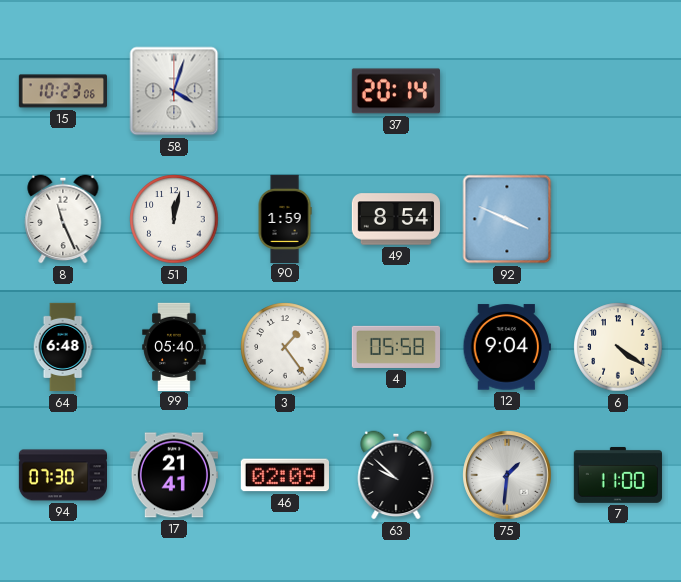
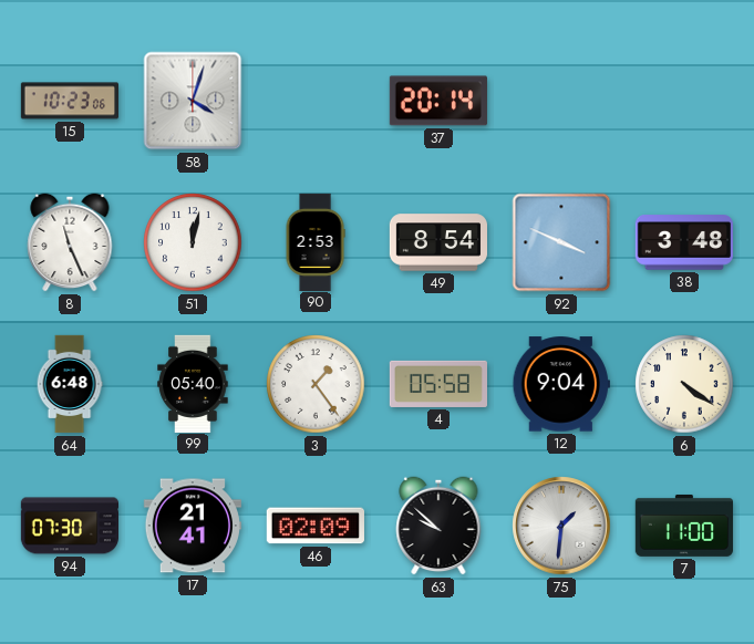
90: 1:59 -> 2:53
38: none -> 3:48
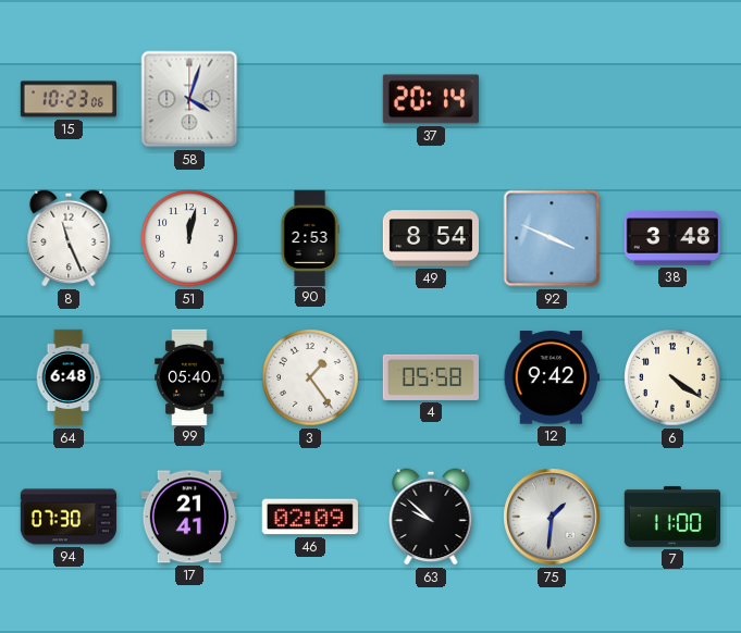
12: 9:04 -> 9:42
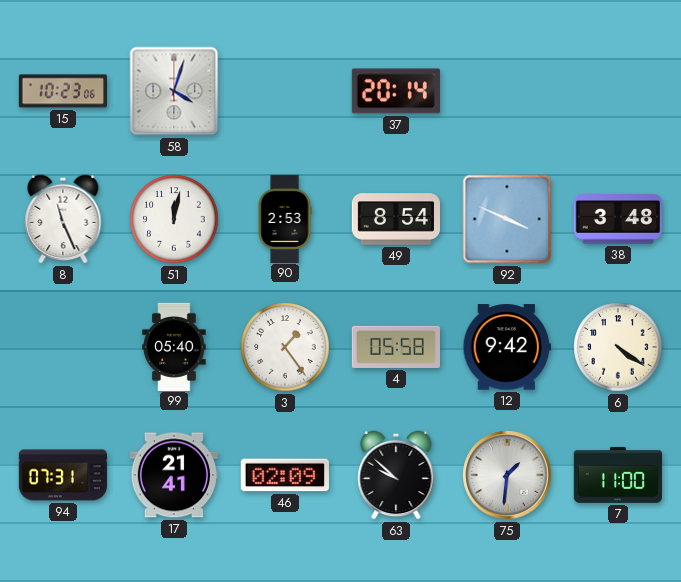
64: 6:48 -> none
94: 07:30 -> 07:31
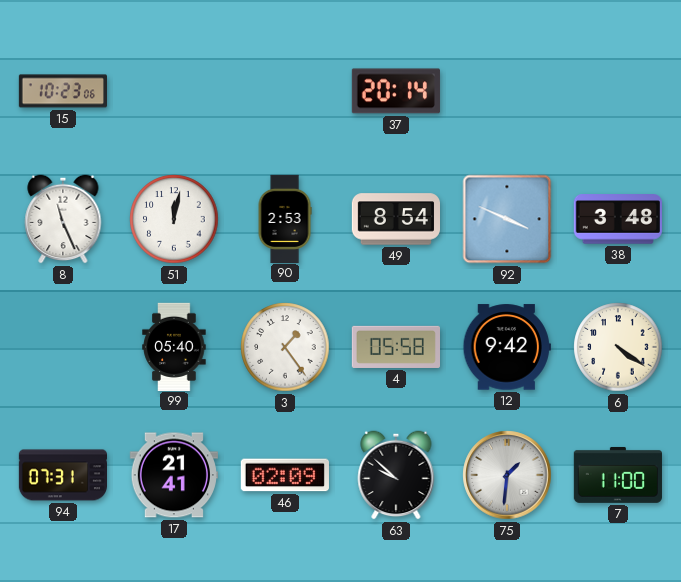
58: 4:03 -> none
